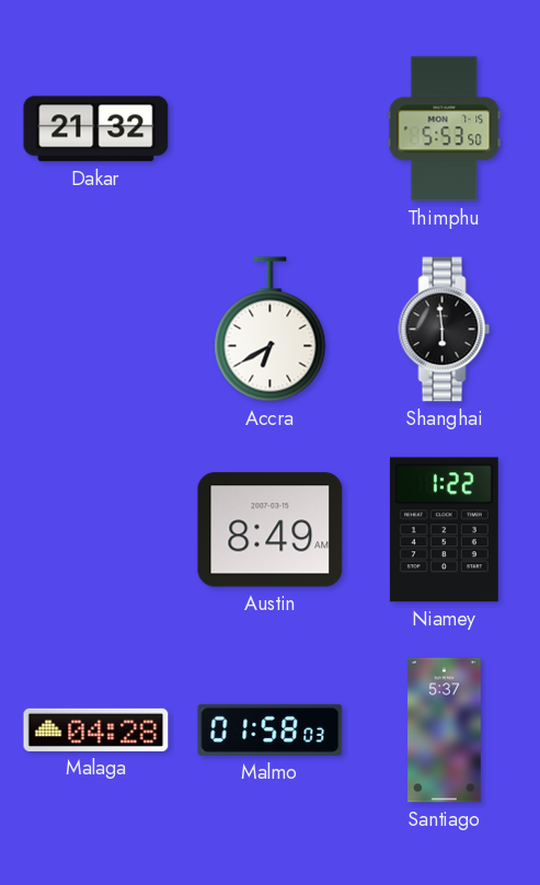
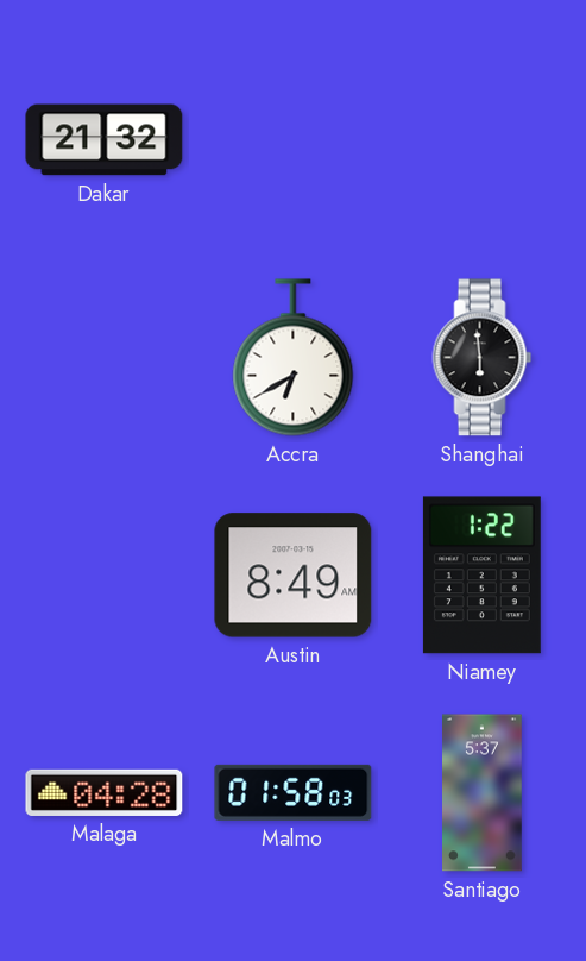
Thimphu: 5:53 -> none
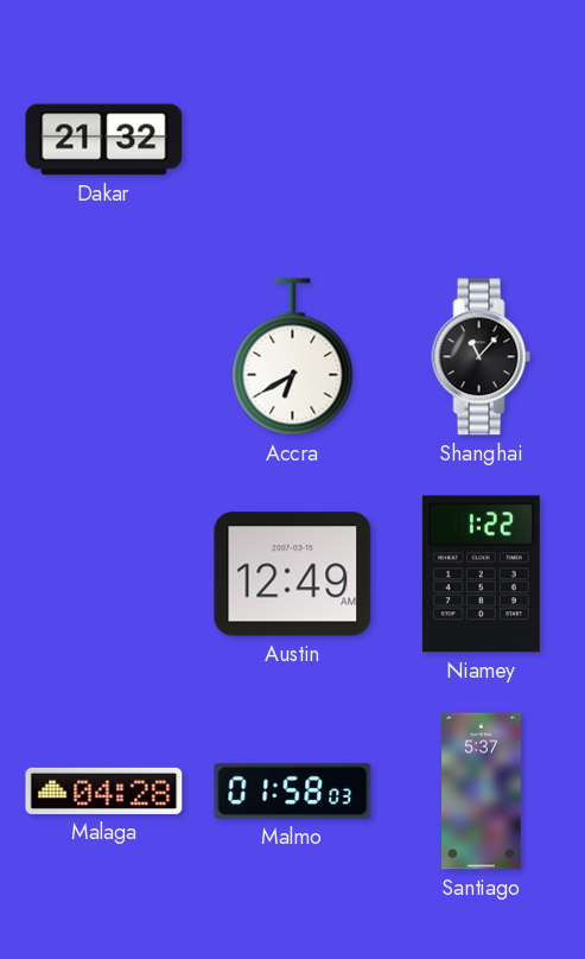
Shanghai: 5:59 -> 11:07
Austin: 8:49 -> 12:49
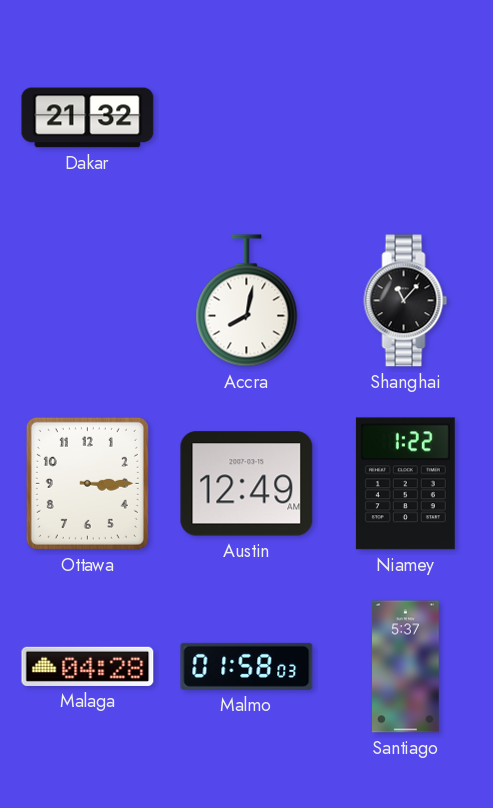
Accra: 6:40 -> 8:02
Ottawa: none -> 3:15
